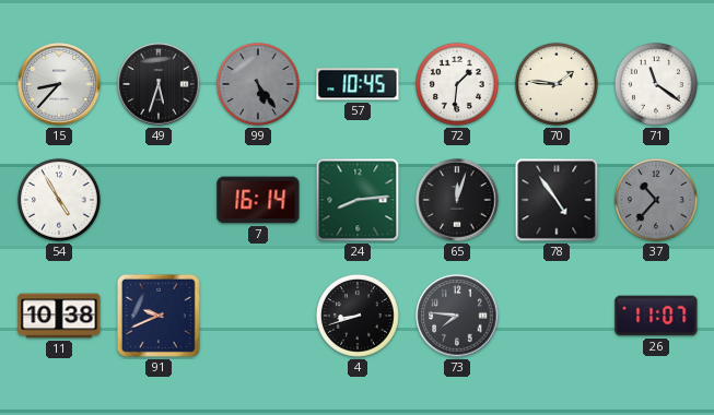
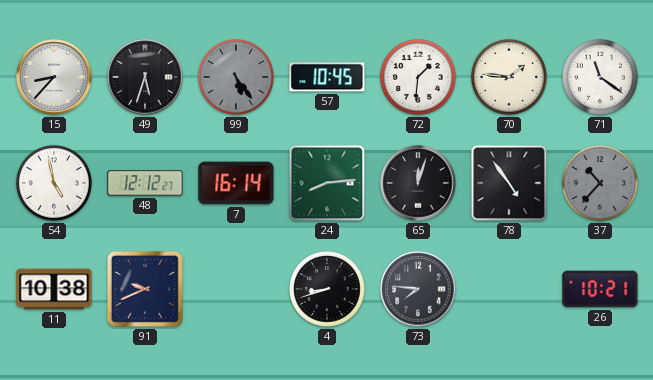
54: 4:55 -> 4:58
48: none -> 12:12
26: 11:07 -> 10:21
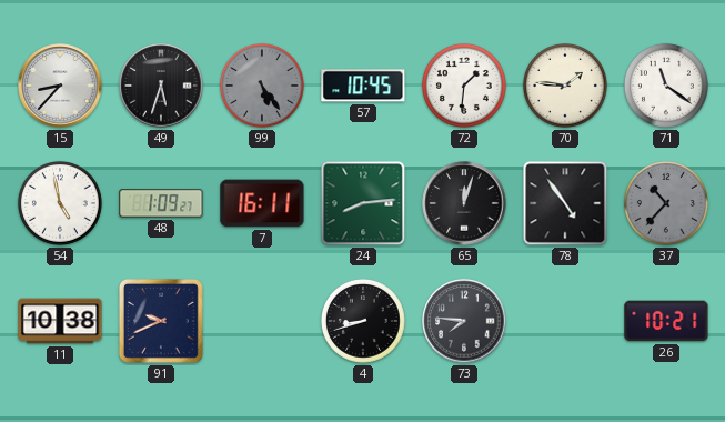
48: 12:12 -> 1:09
7: 16:14 -> 16:11
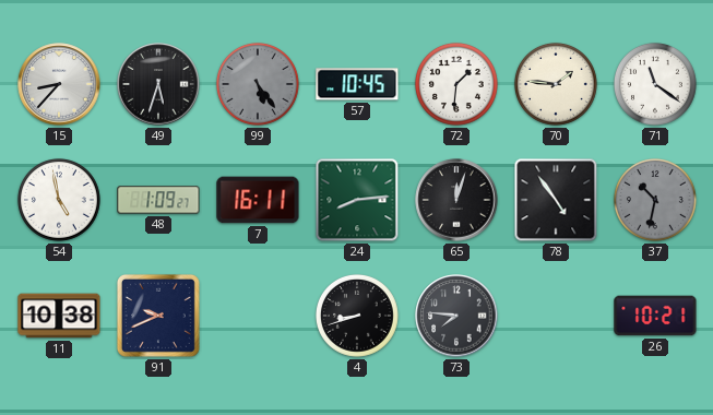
37: 10:37 -> 10:32
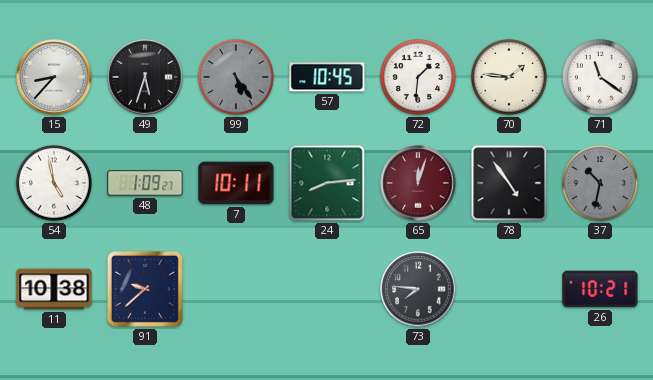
7: 16:11 -> 10:11
65 dial: black -> burgundy
91: 9:41 -> 9:38
4: 8:42 -> none
